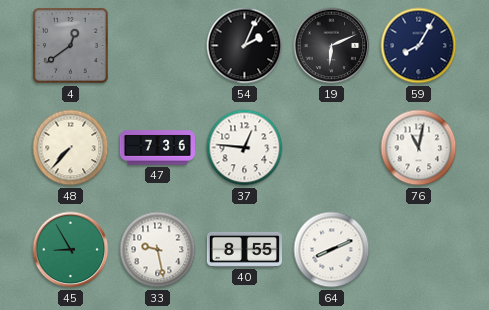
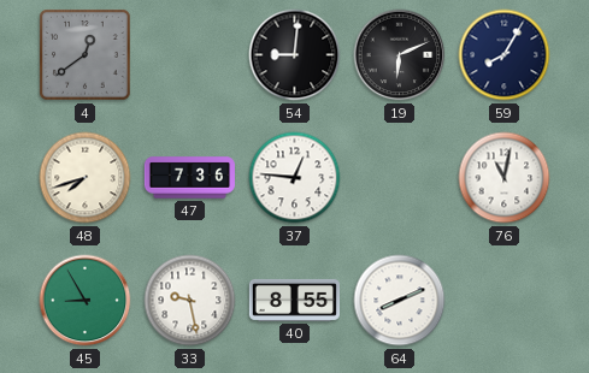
54: 2:04 -> 9:01
48: 7:37 -> 7:42
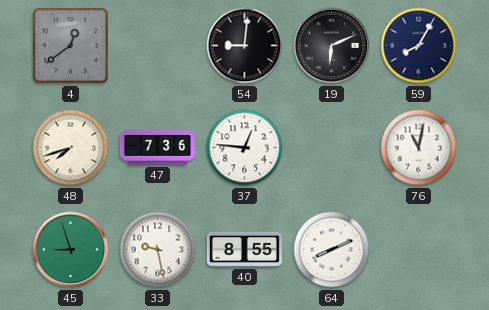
45: 8:55 -> 8:57
